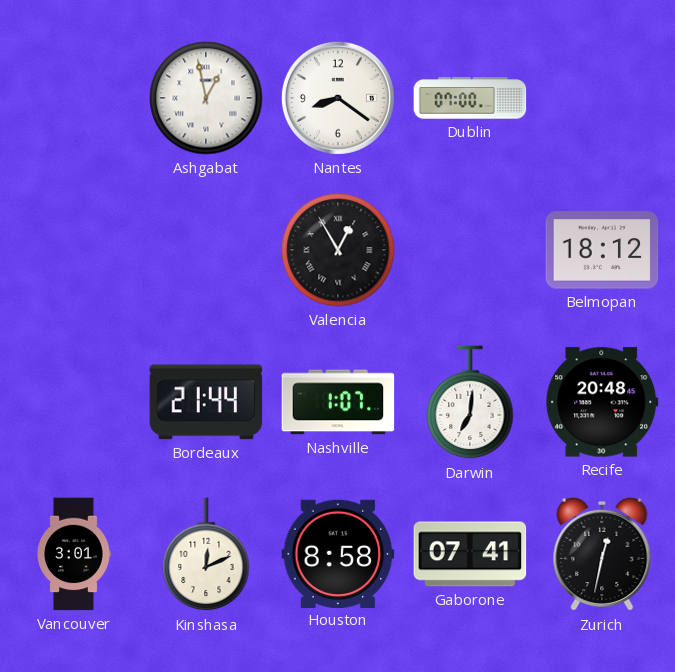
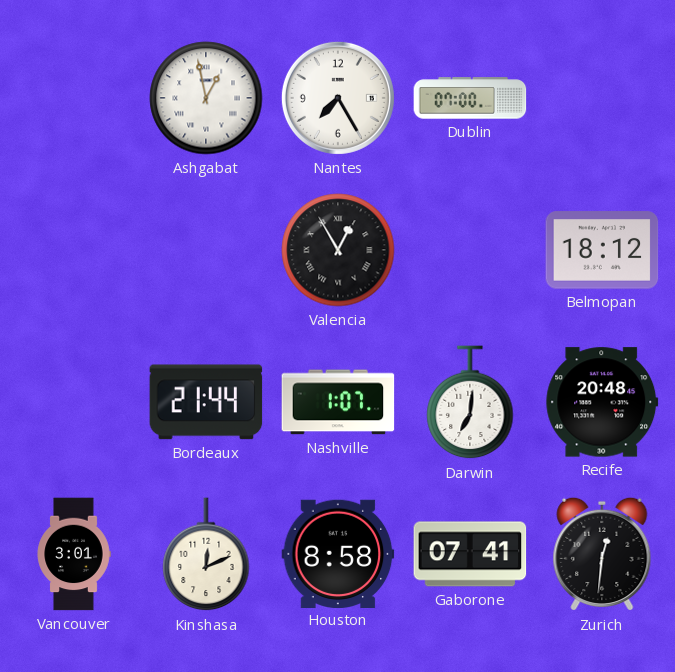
Nantes: 8:21 -> 7:25
Zurich: 12:32 -> 12:31
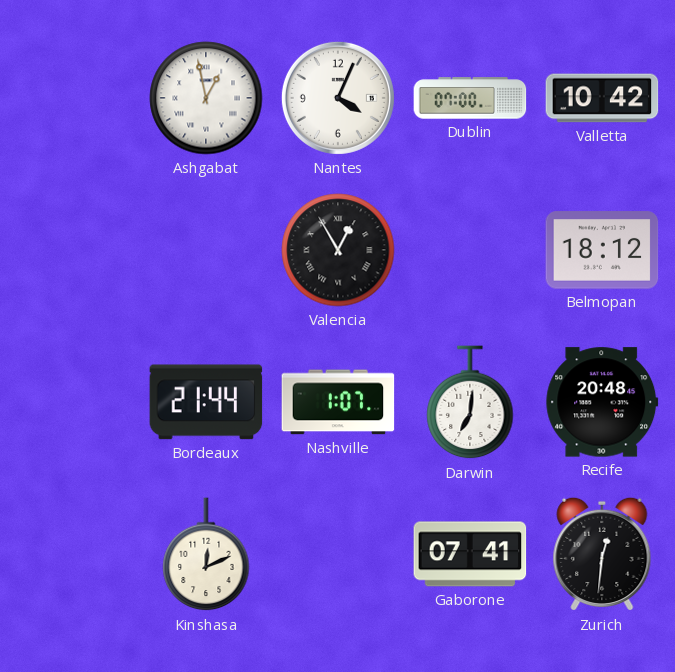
Nantes: 7:25 -> 4:04
Valletta: none -> 10:42
Vancouver: 3:01 -> none
Houston: 8:58 -> none
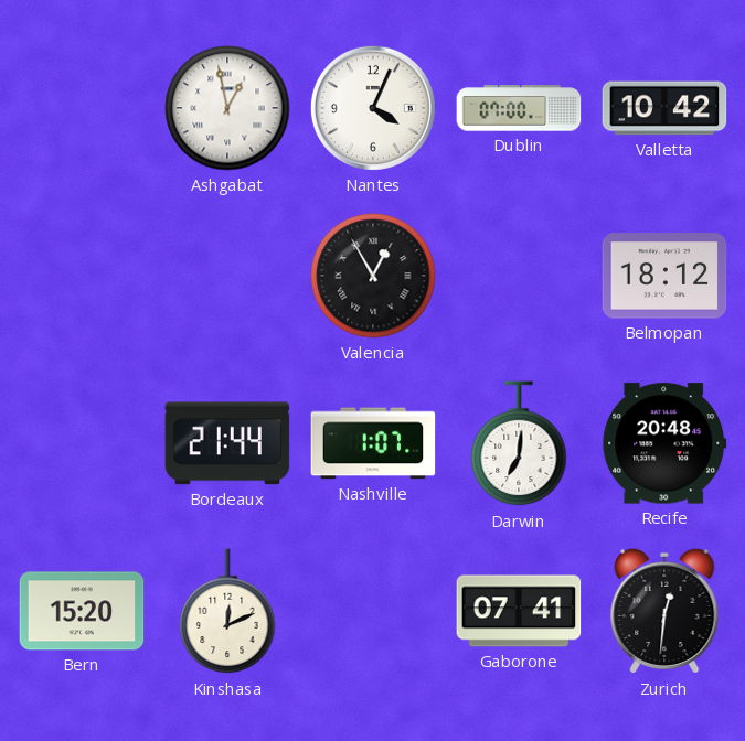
Bern: none -> 15:20
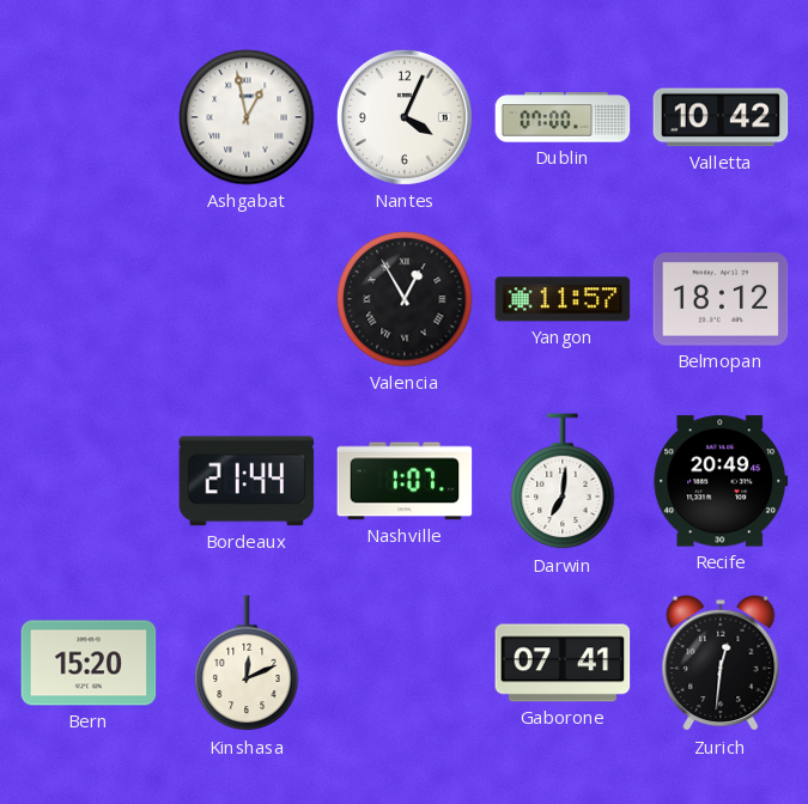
Yangon: none -> 11:57
Recife: 20:48 -> 20:49
